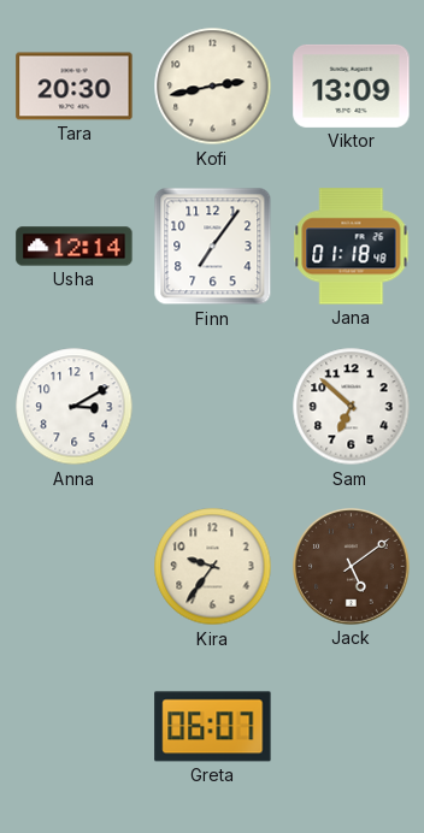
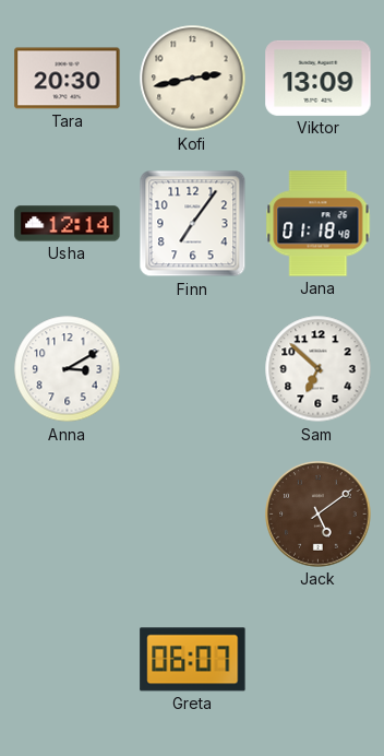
Kira: 9:36 -> none
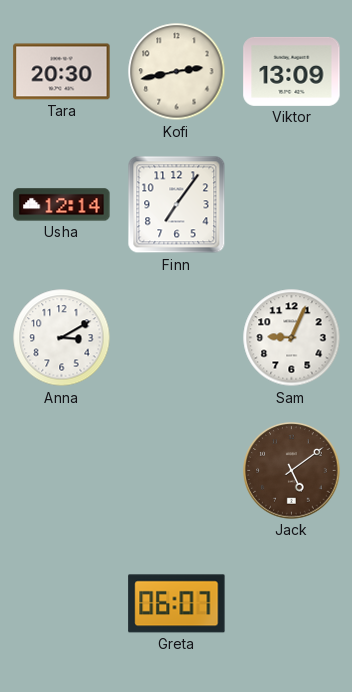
Jana: 01:18 -> none
Sam: 6:52 -> 9:04
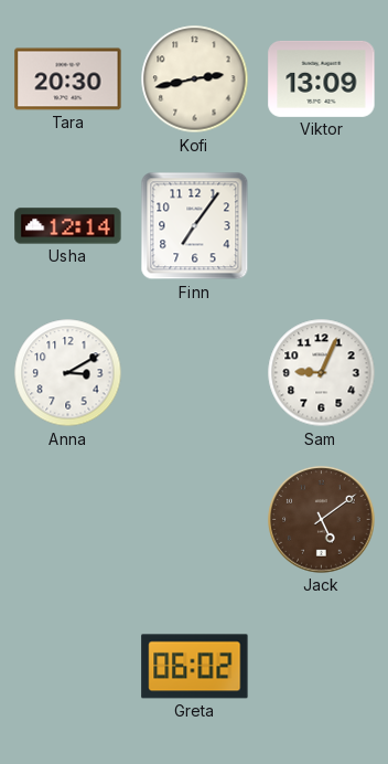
Greta: 06:07 -> 06:02
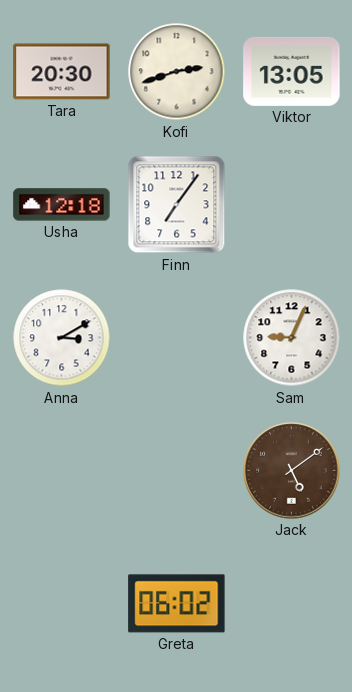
Kofi: 2:43 -> 2:42
Viktor: 13:09 -> 13:05
Usha: 12:14 -> 12:18
